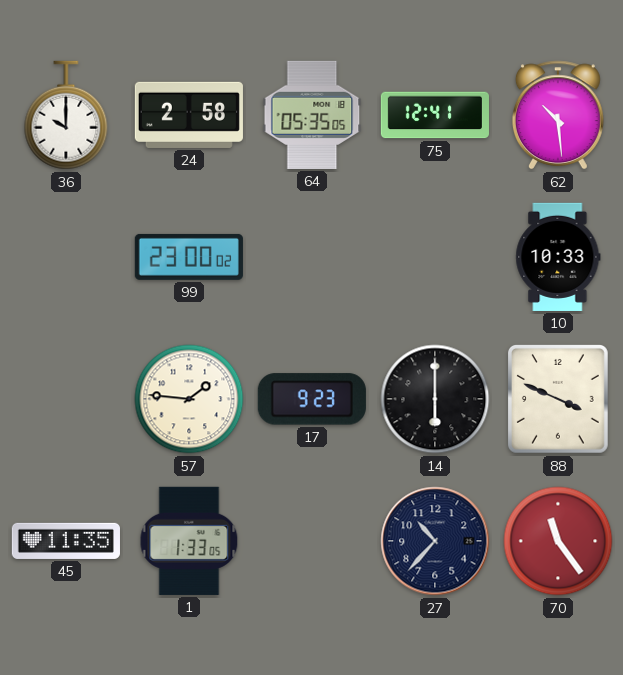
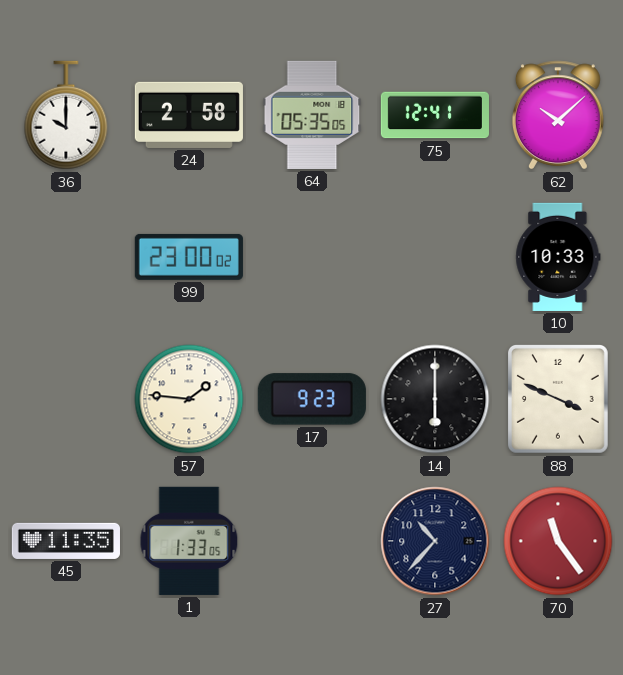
62: 10:29 -> 10:08
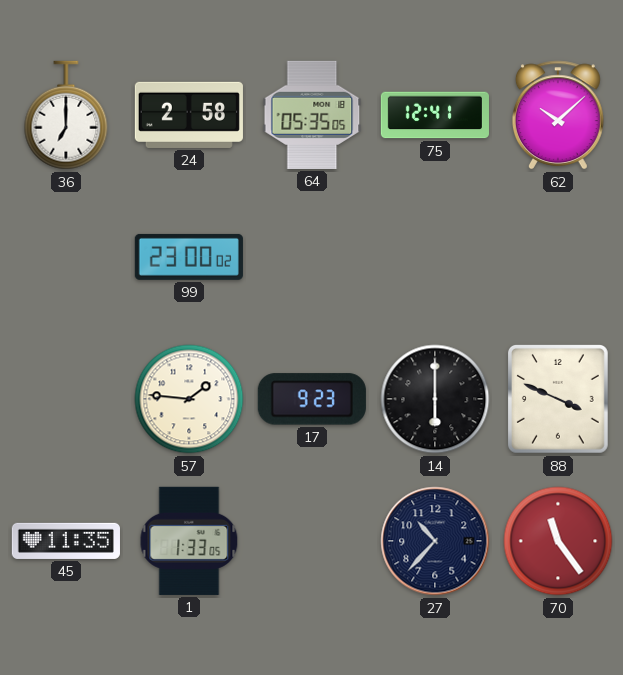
36: 10:00 -> 7:00
10: 10:33 -> none
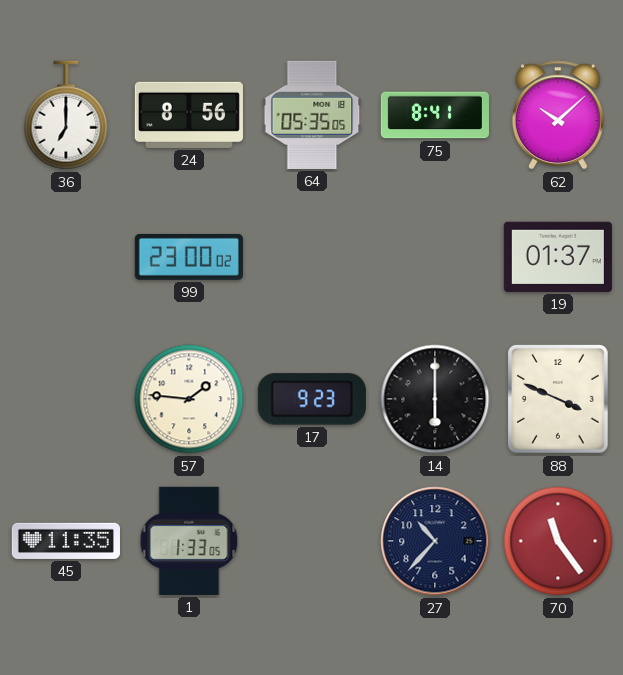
24: 2:58 -> 8:56
75: 12:41 -> 8:41
19: none -> 01:37
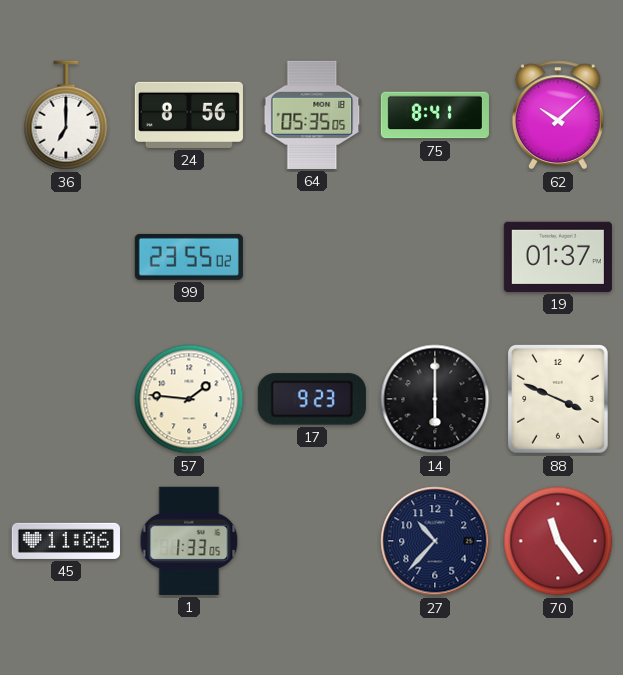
99: 23:00 -> 23:55
45: 11:35 -> 11:06
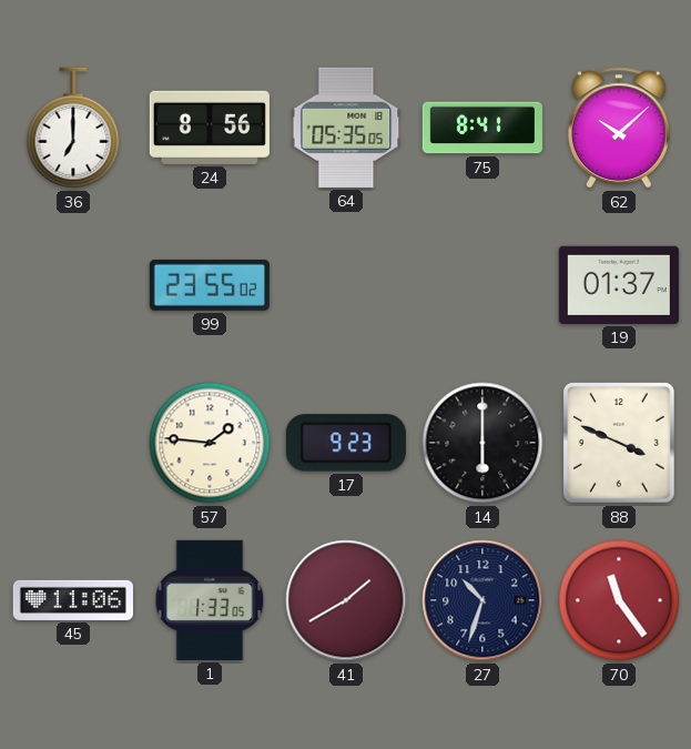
41: none -> 1:40
27: 10:37 -> 10:33
